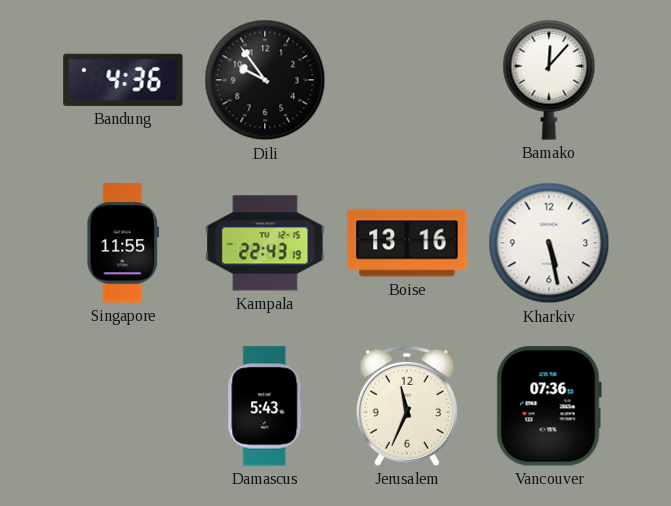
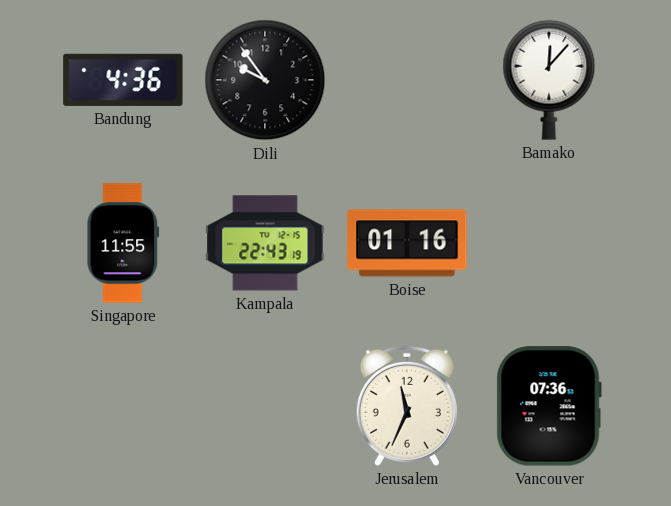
Boise: 13:16 -> 01:16
Kharkiv: 5:28 -> none
Damascus: 5:43 -> none
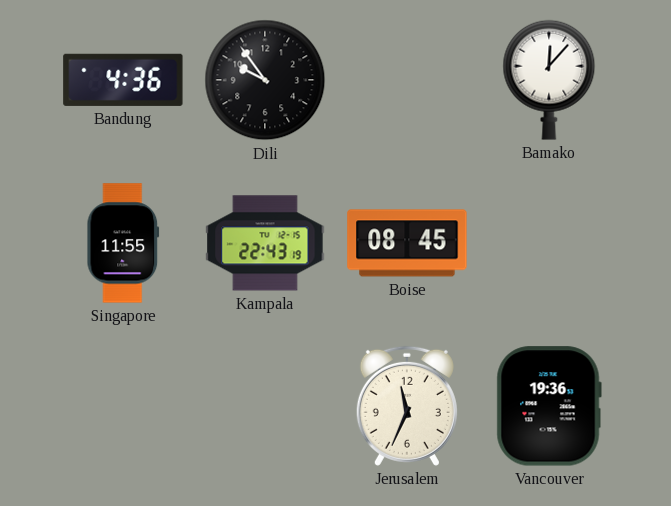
Boise: 01:16 -> 08:45
Vancouver: 07:36 -> 19:36
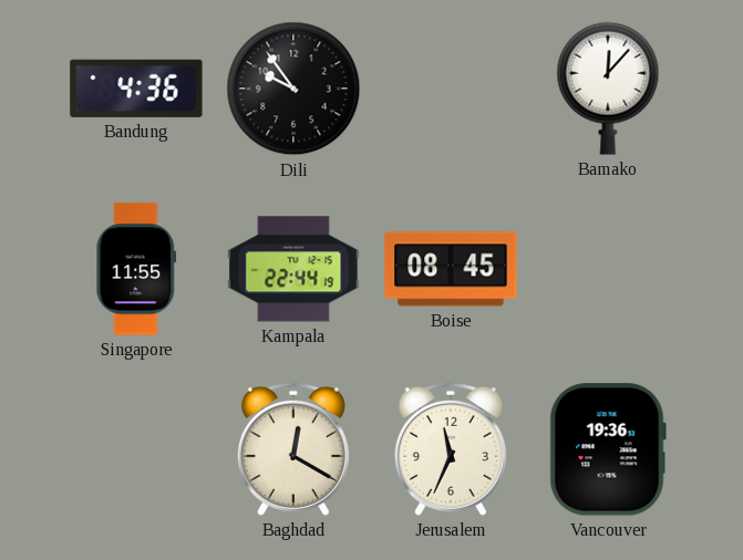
Kampala: 22:43 -> 22:44
Baghdad: none -> 12:20
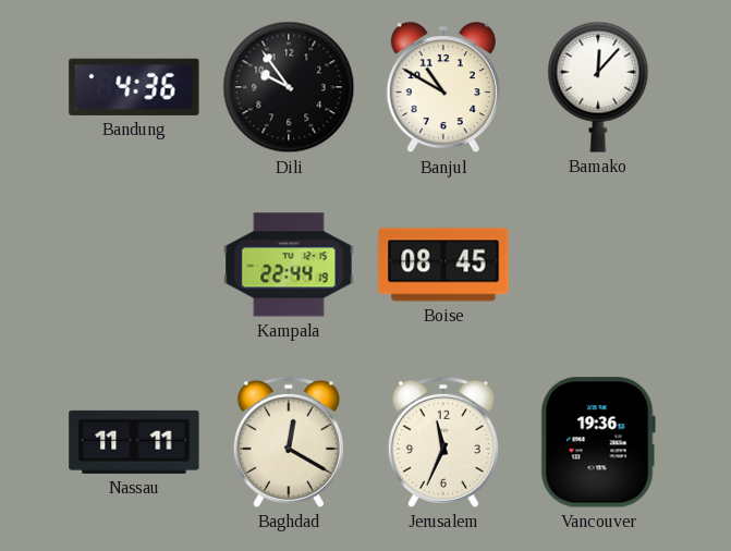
Banjul: none -> 10:50
Singapore: 11:55 -> none
Nassau: none -> 11:11
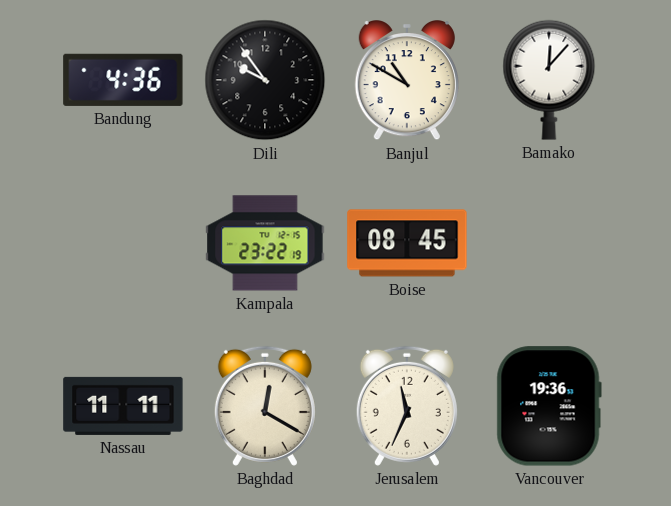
Kampala: 22:44 -> 23:22
